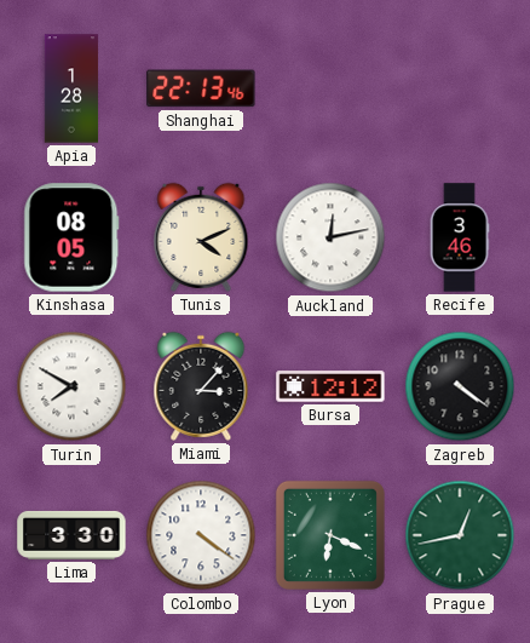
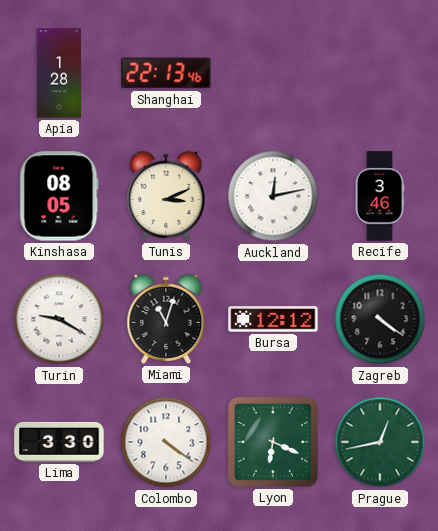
Tunis: 4:11 -> 3:11
Turin: 7:50 -> 9:20
Miami: 3:07 -> 11:03
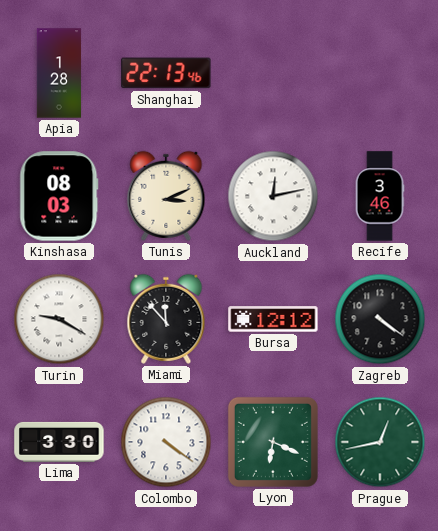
Kinshasa: 08:05 -> 08:03
Miami: 11:03 -> 11:53
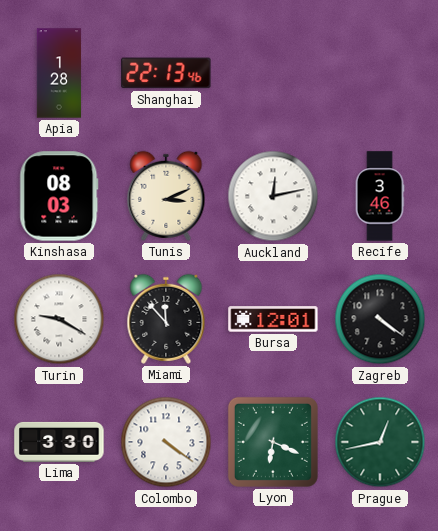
Bursa: 12:12 -> 12:01
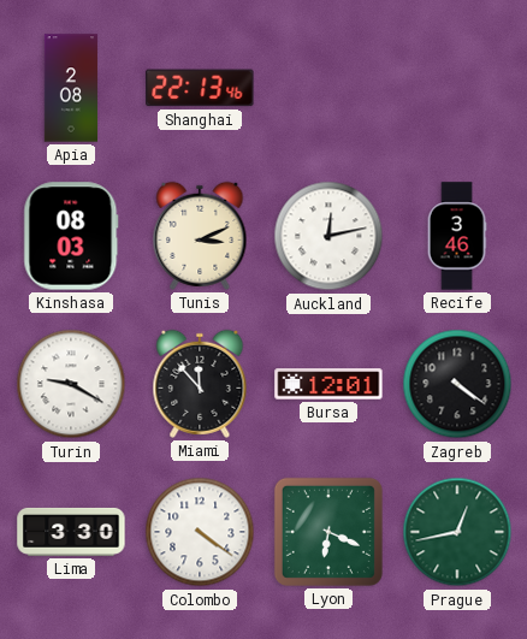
Apia: 1:28 -> 2:08
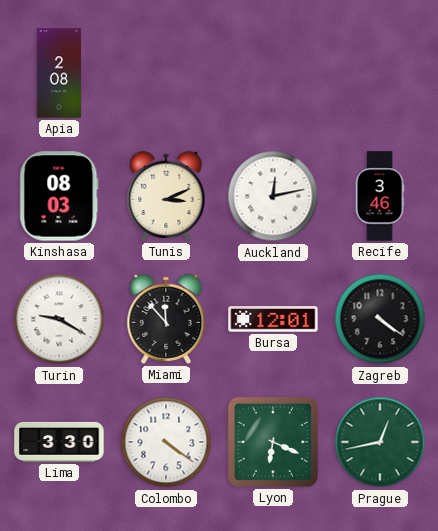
Shanghai: 22:13 -> none
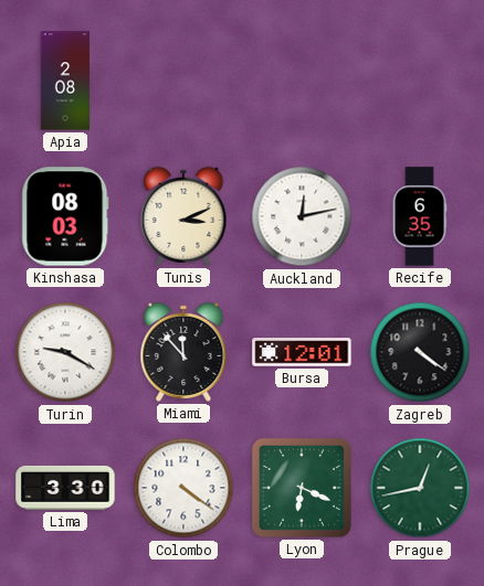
Recife: 3:46 -> 6:35
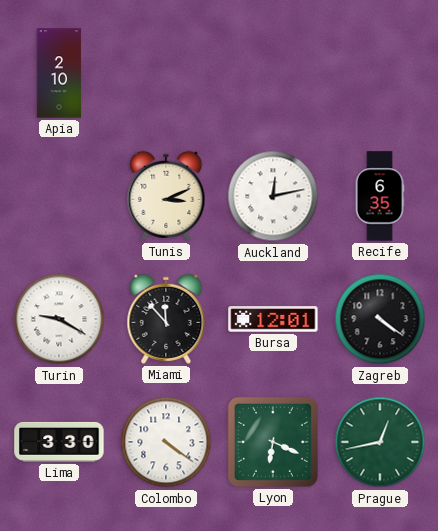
Apia: 2:08 -> 2:10
Kinshasa: 08:03 -> none
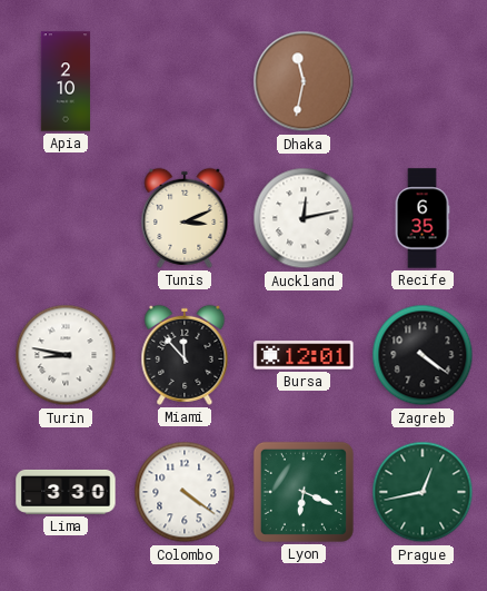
Dhaka: none -> 11:32
Turin: 9:20 -> 8:47
